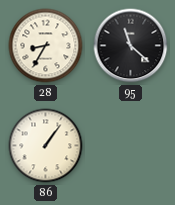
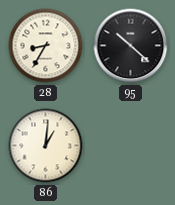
95: 11:22 -> 10:22
86: 1:06 -> 1:01
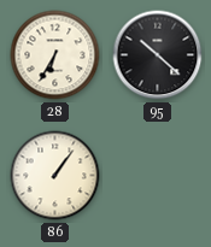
28: 8:35 -> 6:35
86: 1:01 -> 1:06
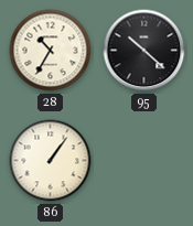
28: 6:35 -> 10:35
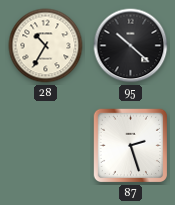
86: 1:06 -> none
87: none -> 2:27
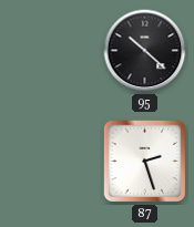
28: 10:35 -> none
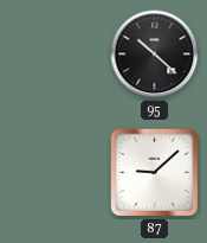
87: 2:27 -> 9:08
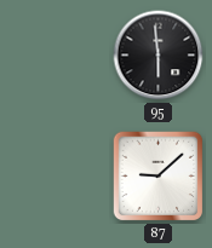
95: 10:22 -> 5:59
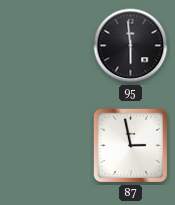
87: 9:08 -> 2:58
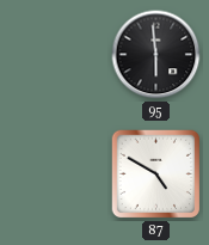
87: 2:58 -> 4:50
